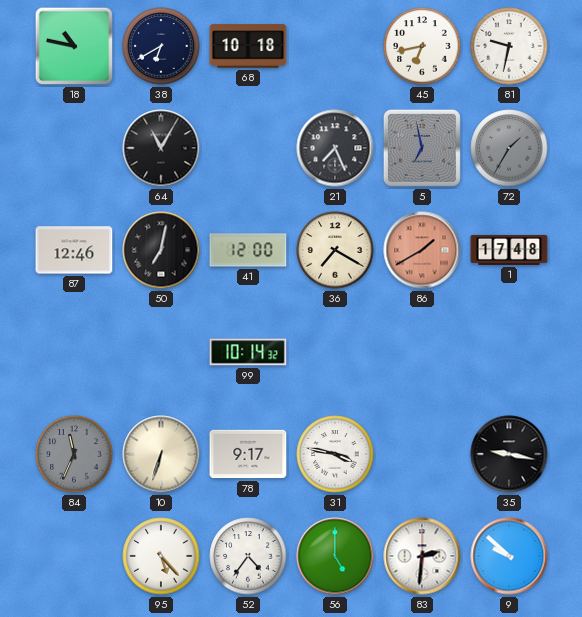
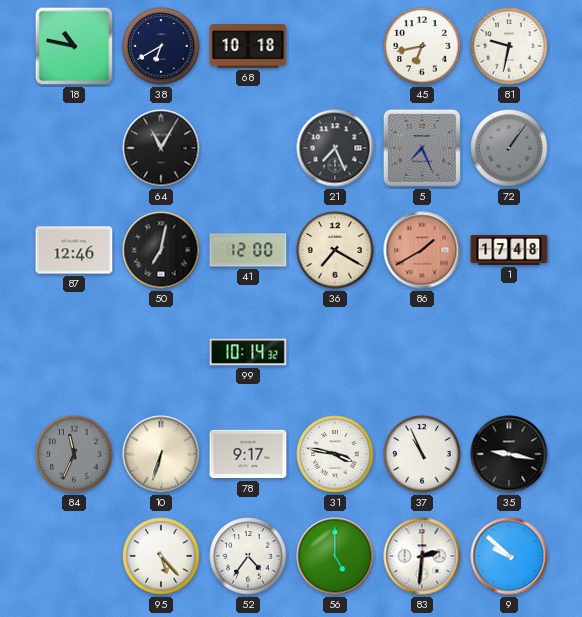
5: 6:58 -> 7:26
72: 1:35 -> 1:06
37: none -> 10:56
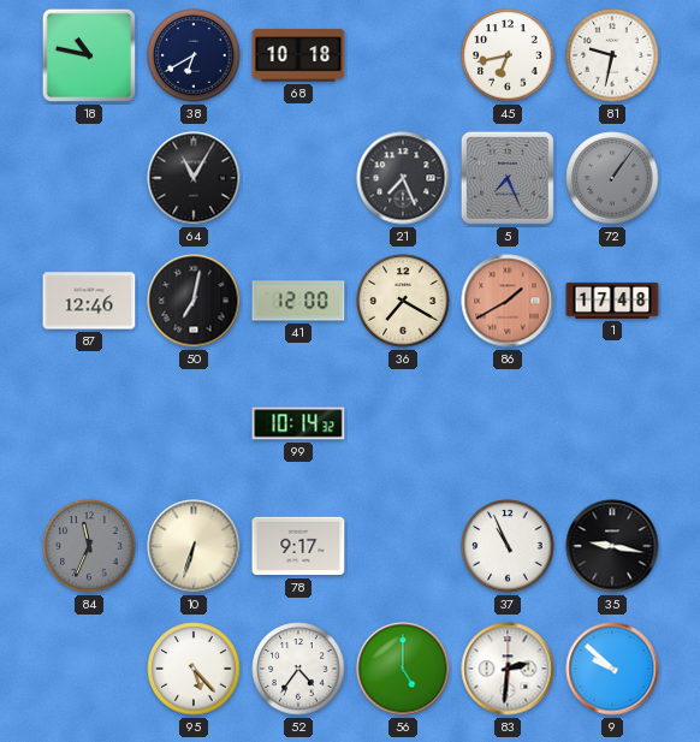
31: 3:47 -> none
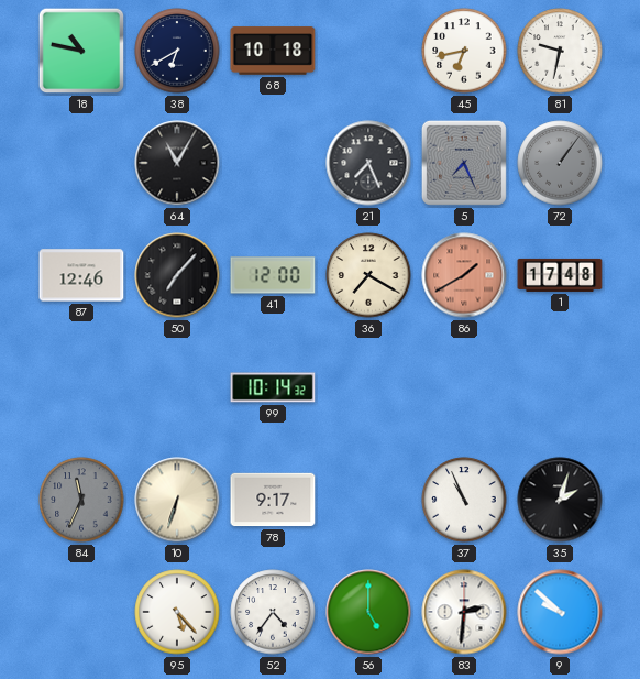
50: 7:02 -> 7:07
35: 9:17 -> 2:03
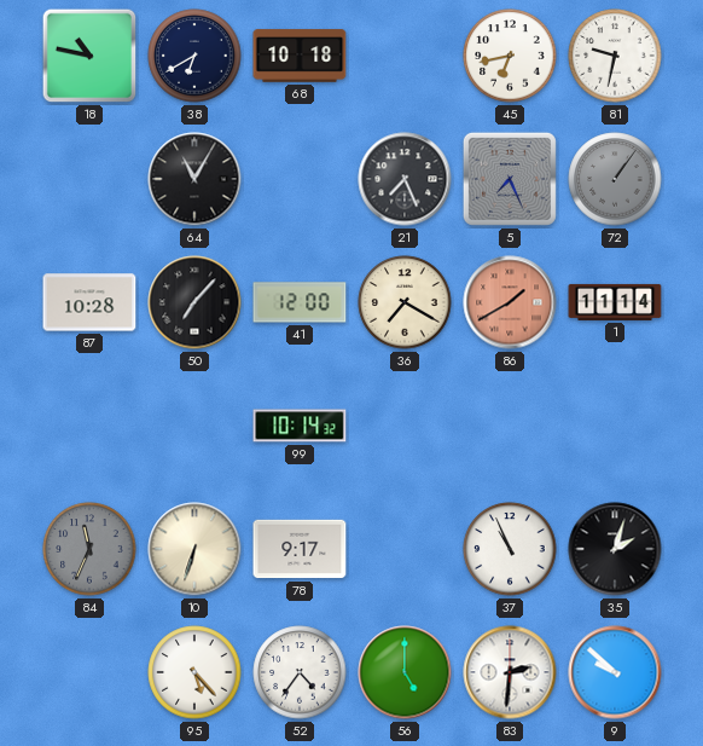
87: 12:46 -> 10:28
1: 17:48 -> 11:14
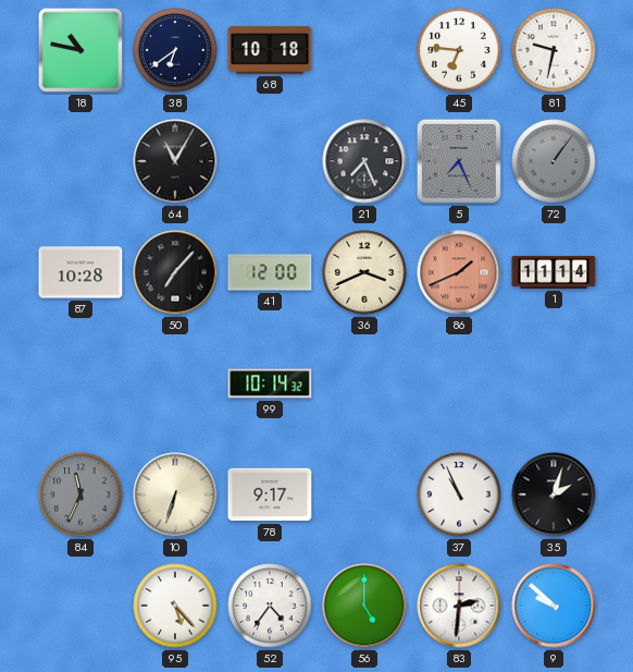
38: 6:40 -> 6:39
45: 6:43 -> 6:46
36: 7:20 -> 3:41
86: 1:40 -> 1:41
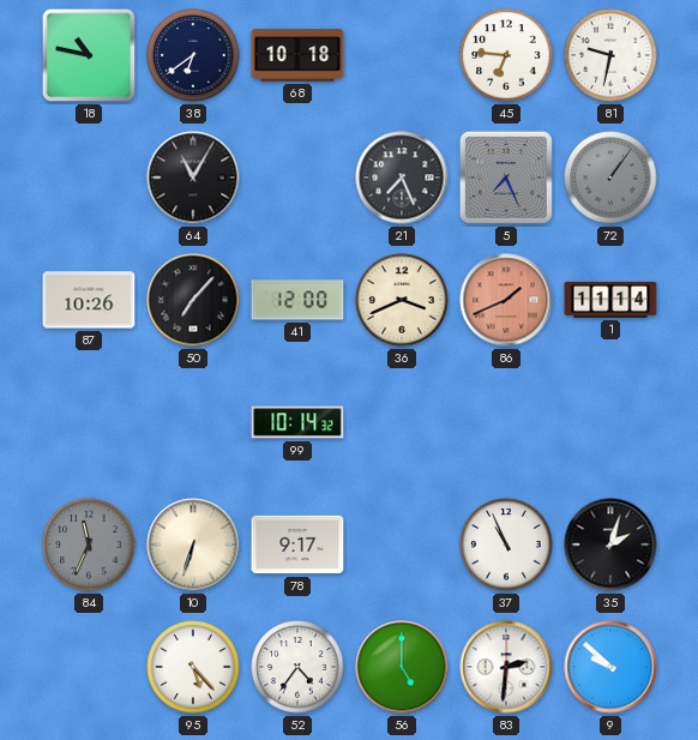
87: 10:28 -> 10:26
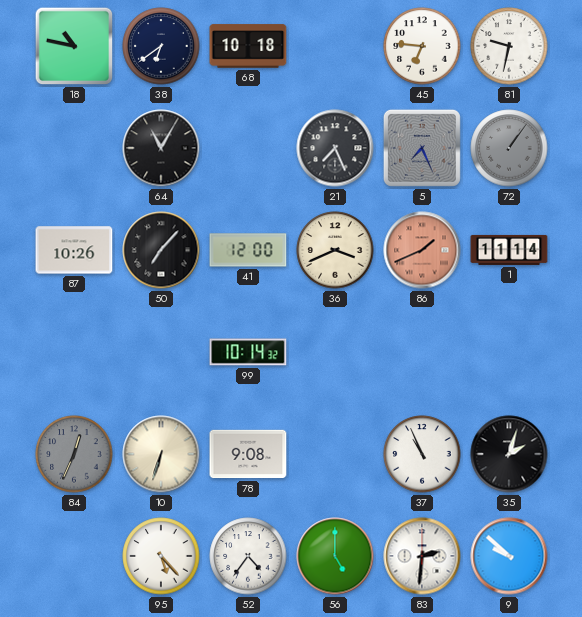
84: 11:34 -> 12:34
78: 9:17 -> 9:08
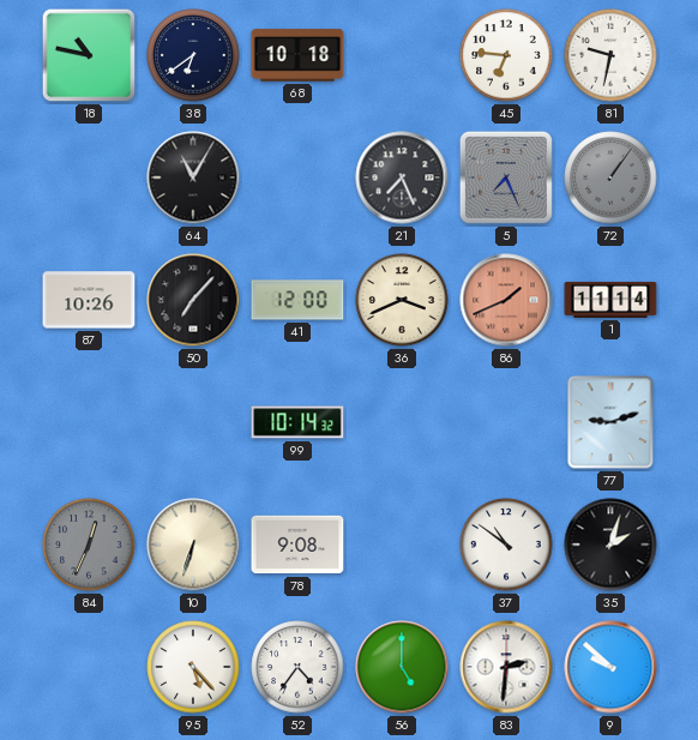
77: none -> 9:12
37: 10:56 -> 10:51
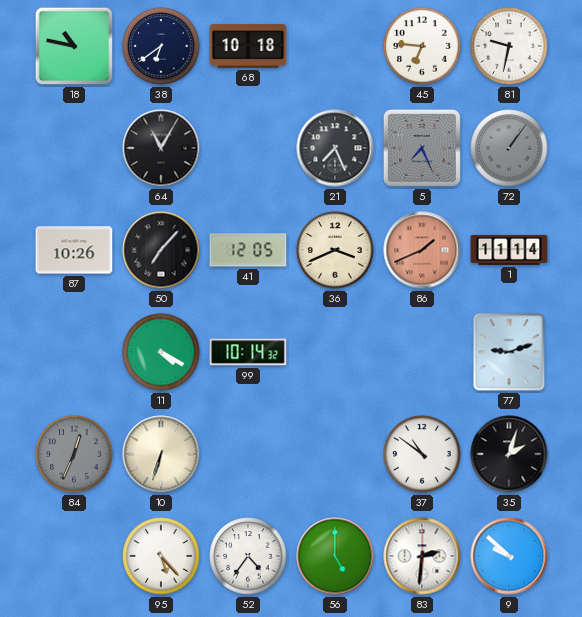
41: 12:00 -> 12:05
11: none -> 4:20
78: 9:08 -> none
